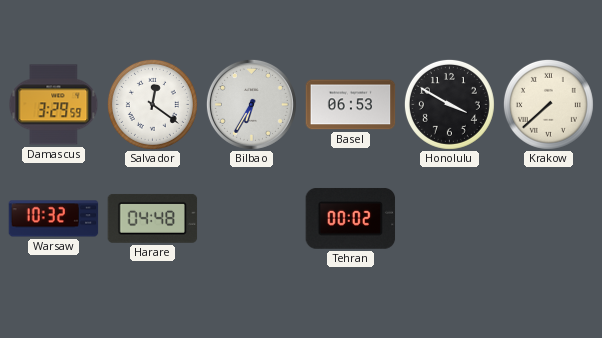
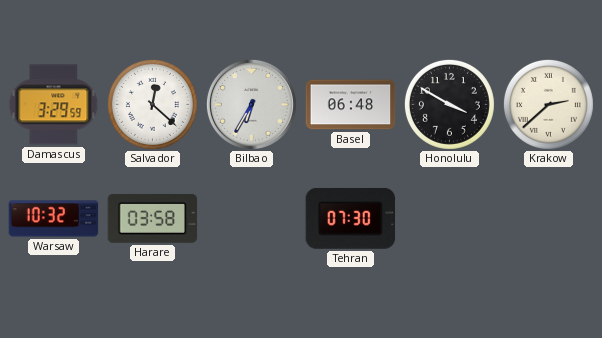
Salvador: 12:21 -> 12:22
Basel: 06:53 -> 06:48
Krakow: 7:38 -> 2:38
Harare: 04:48 -> 03:58
Tehran: 00:02 -> 07:30
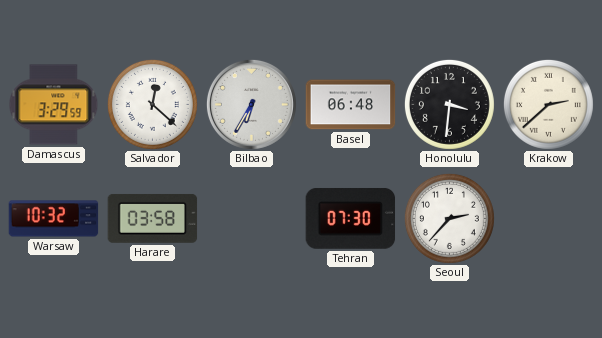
Honolulu: 3:50 -> 3:31
Seoul: none -> 2:37
